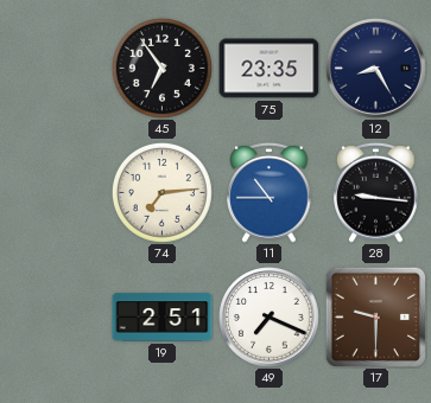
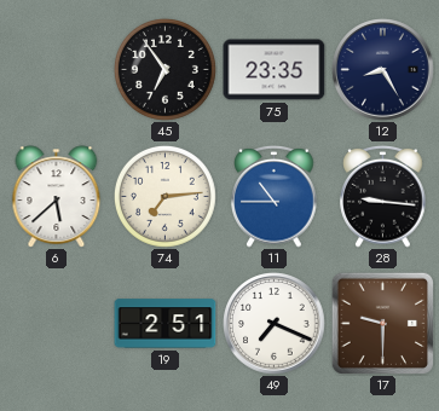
6: none -> 5:38
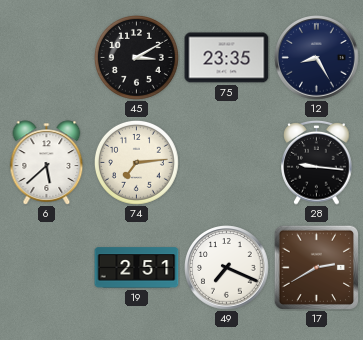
45: 6:54 -> 3:10
11: 10:45 -> none
17: 9:30 -> 2:40
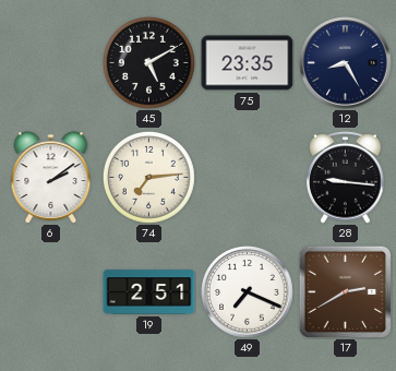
45: 3:10 -> 5:10
6: 5:38 -> 2:09
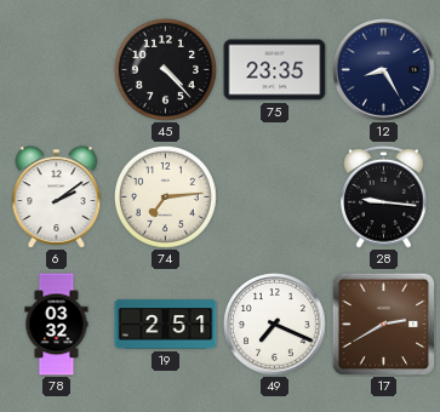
45: 5:10 -> 4:23
78: none -> 03:32
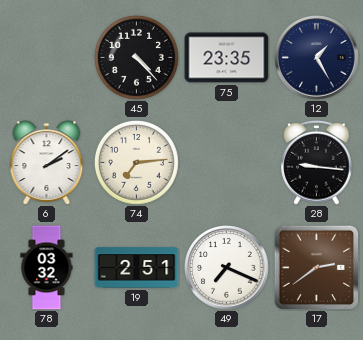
12: 8:25 -> 1:25
17: 2:40 -> 2:39
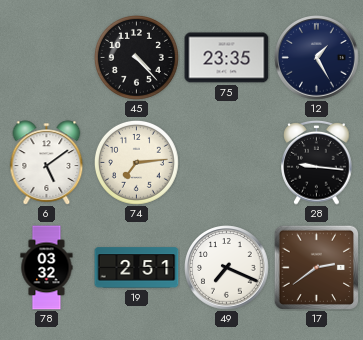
6: 2:09 -> 5:09
